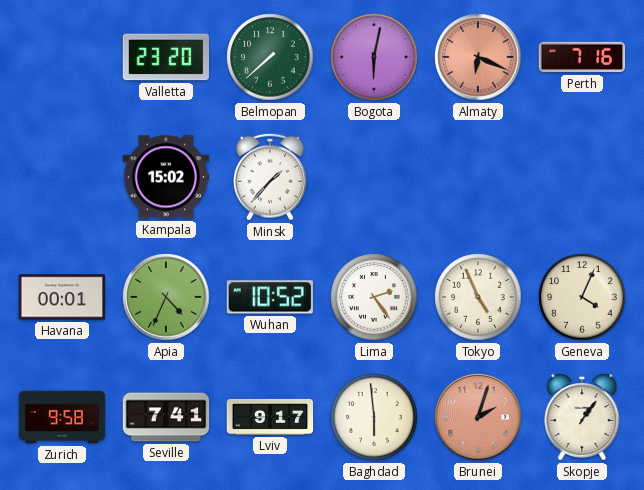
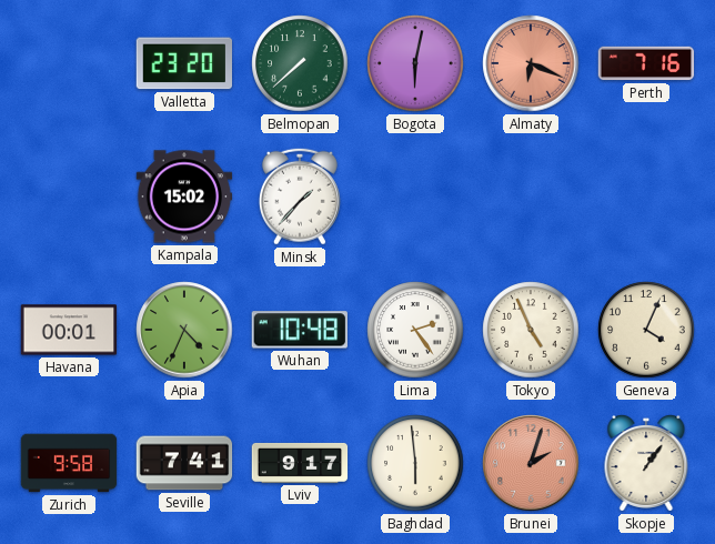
Wuhan: 10:52 -> 10:48
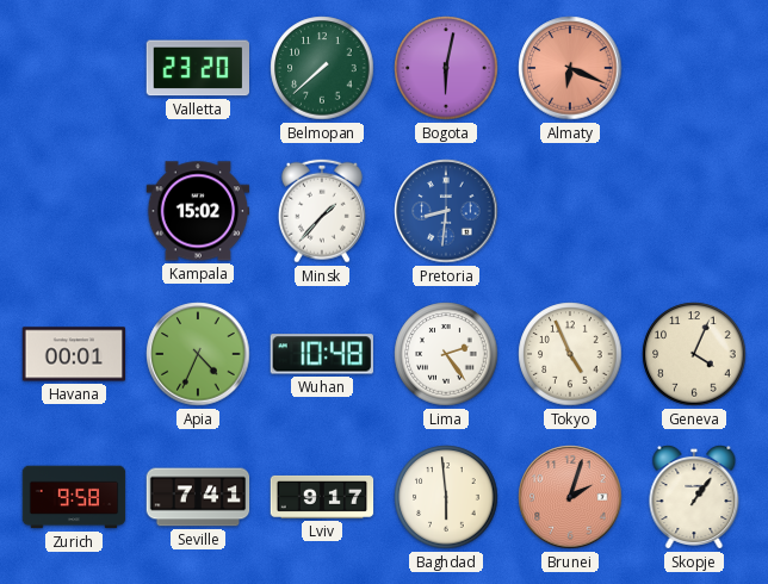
Perth: 7:16 -> none
Pretoria: none -> 8:31
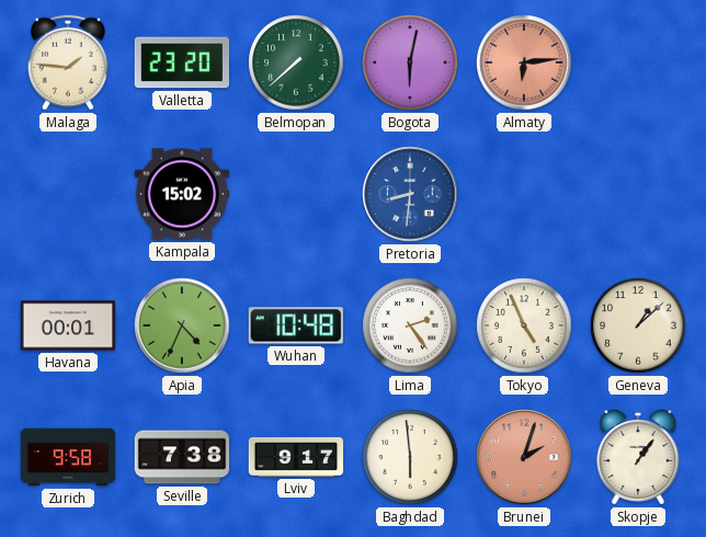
Malaga: none -> 1:46
Almaty: 6:19 -> 6:14
Minsk: 1:37 -> none
Geneva: 4:04 -> 1:08
Seville: 7:41 -> 7:38
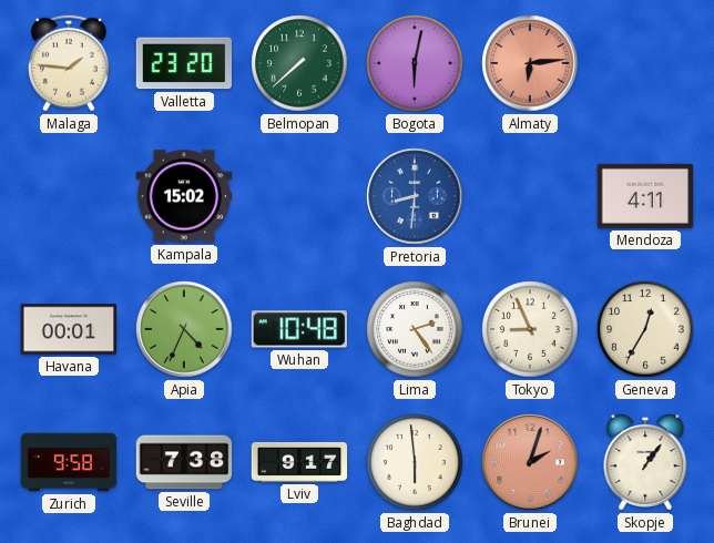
Mendoza: none -> 4:11
Tokyo: 4:56 -> 8:56
Geneva: 1:08 -> 12:35
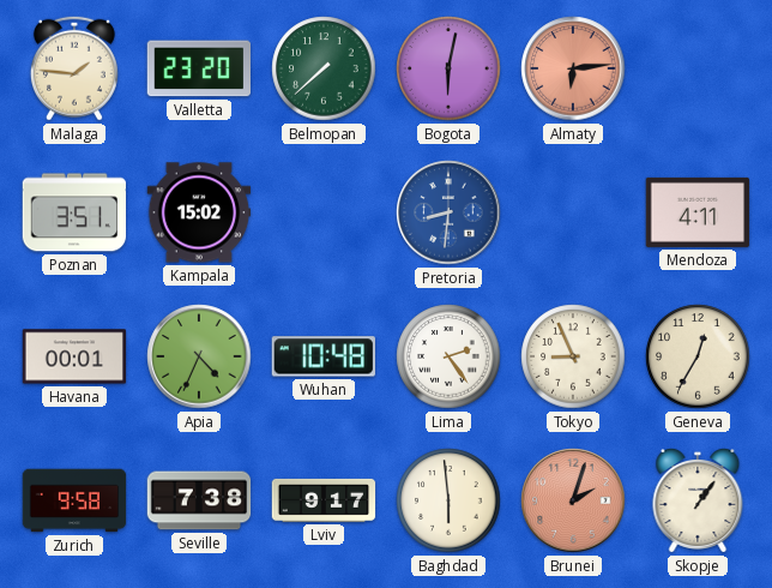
Poznan: none -> 3:51
